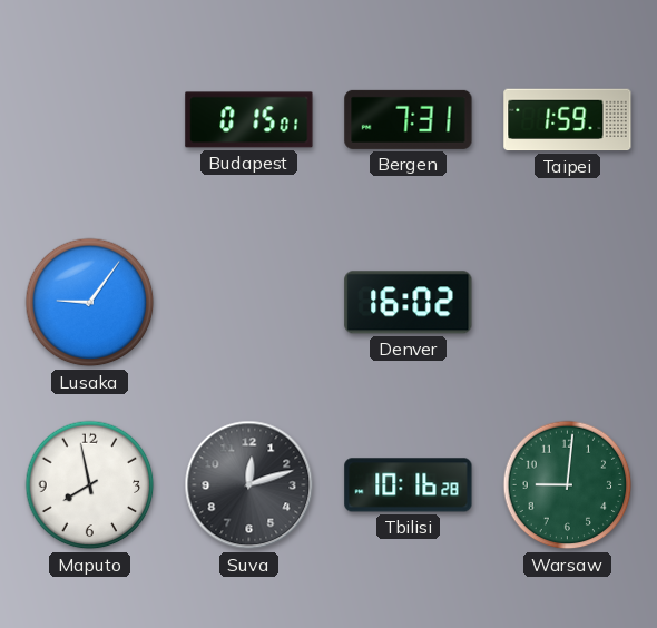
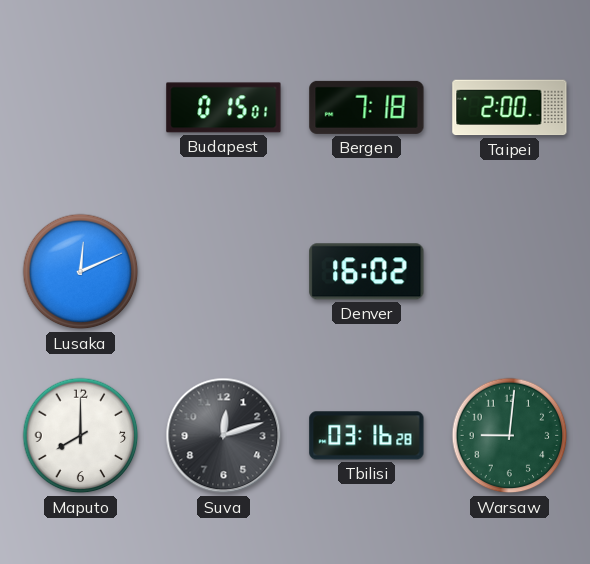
Bergen: 7:31 -> 7:18
Taipei: 1:59 -> 2:00
Lusaka: 9:06 -> 12:11
Maputo: 7:58 -> 8:00
Tbilisi: 10:16 -> 03:16
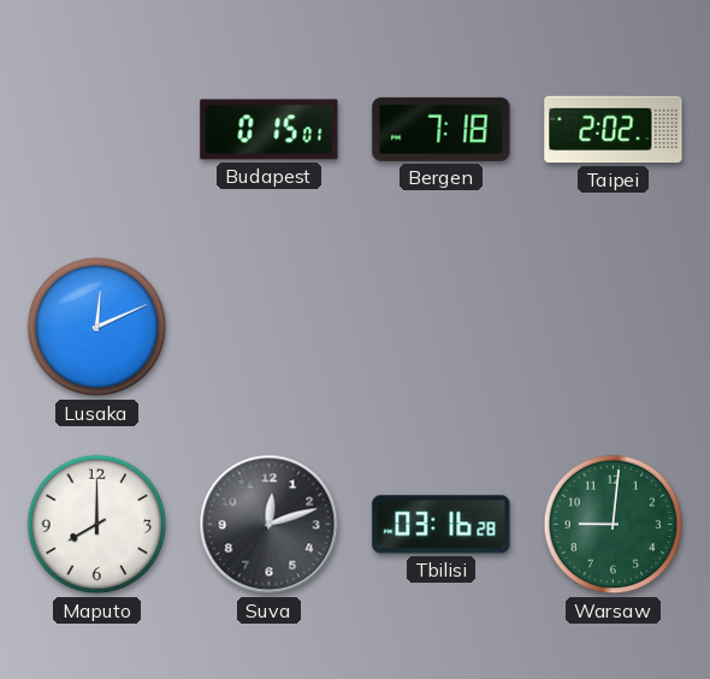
Taipei: 2:00 -> 2:02
Denver: 16:02 -> none
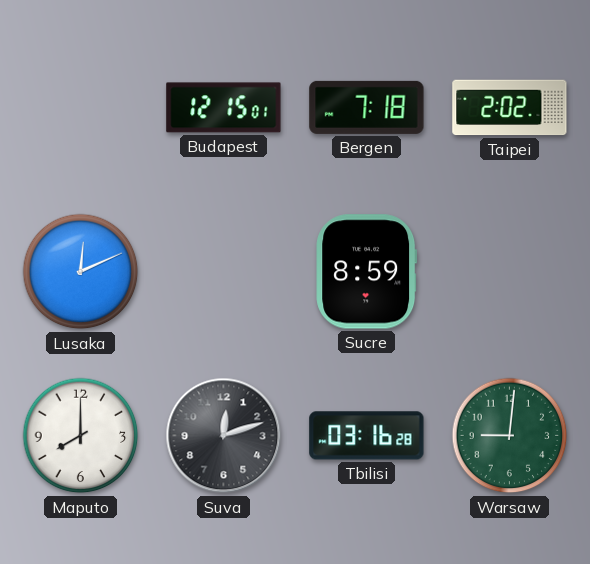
Budapest: 0:15 -> 12:15
Sucre: none -> 8:59
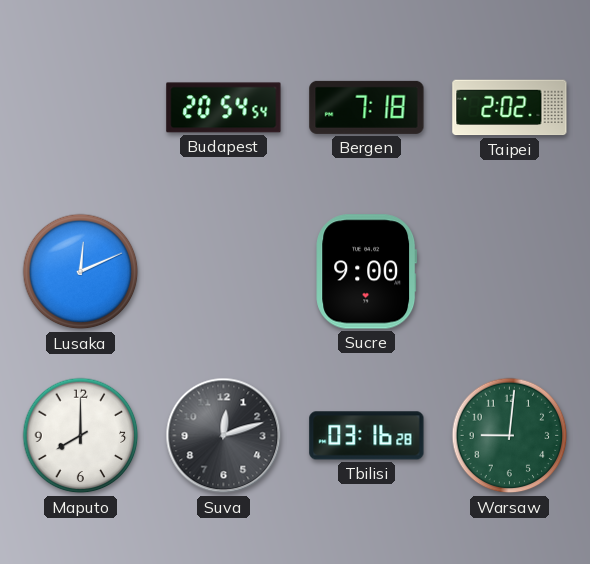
Budapest: 12:15 -> 20:54
Sucre: 8:59 -> 9:00
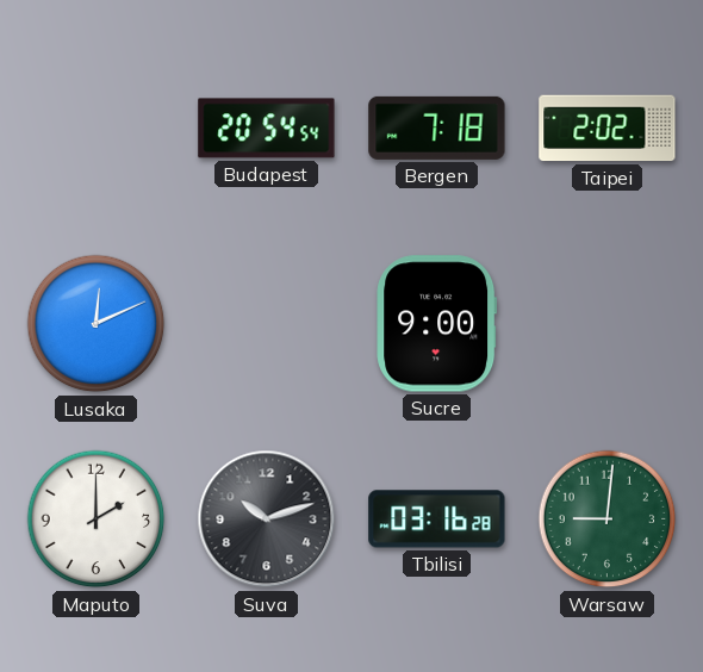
Maputo: 8:00 -> 2:00
Suva: 12:12 -> 10:12
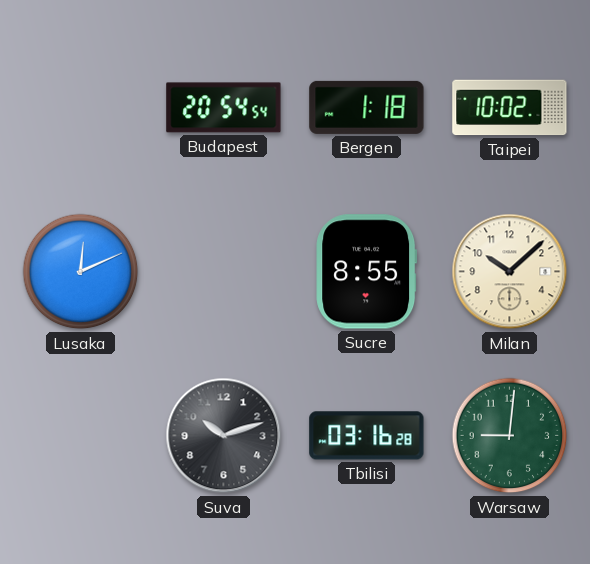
Bergen: 7:18 -> 1:18
Taipei: 2:02 -> 10:02
Sucre: 9:00 -> 8:55
Milan: none -> 10:08
Maputo: 2:00 -> none
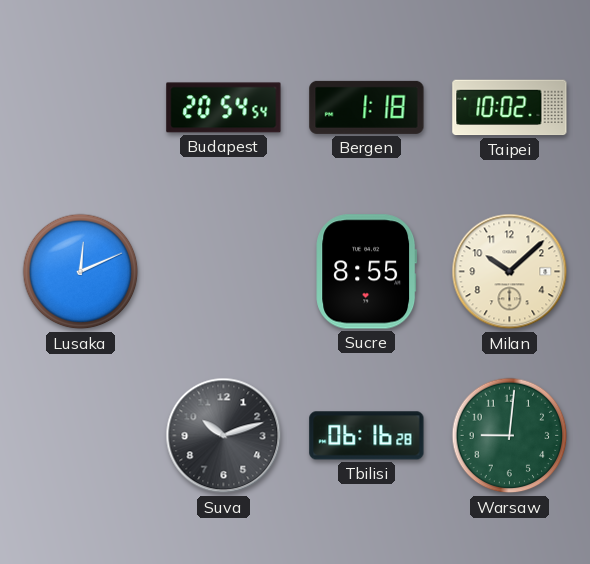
Tbilisi: 03:16 -> 06:16
